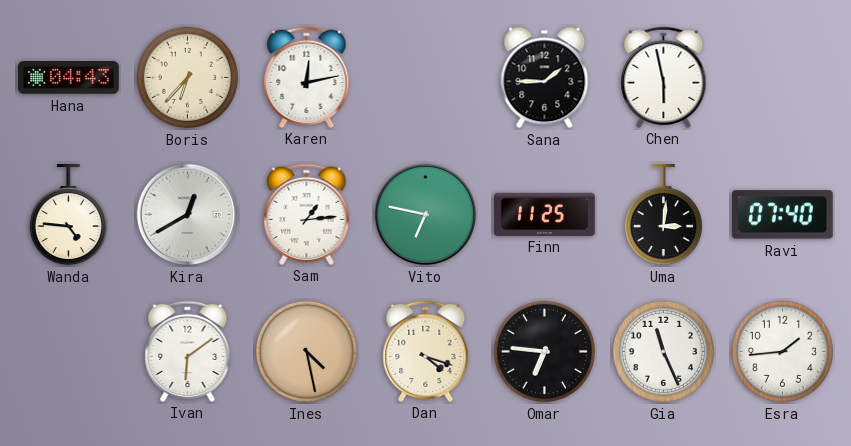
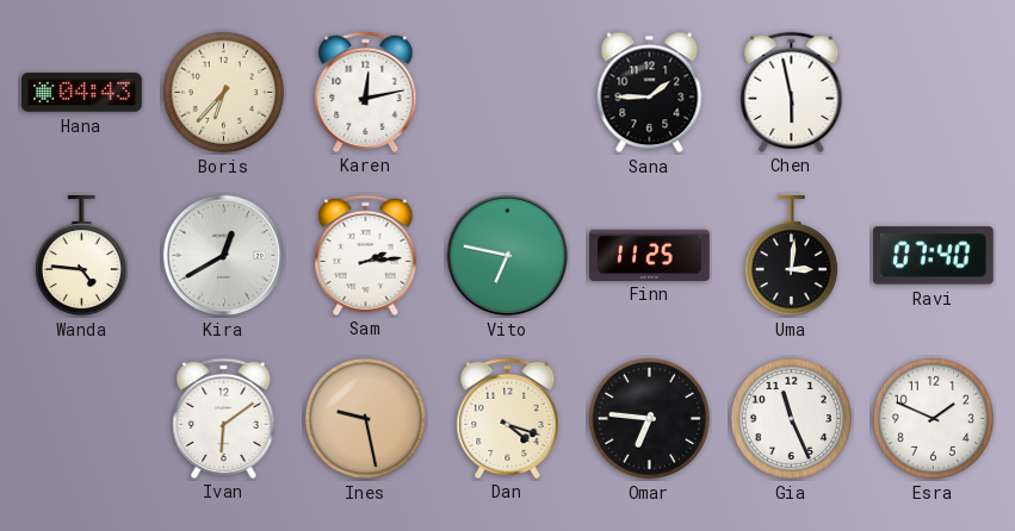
Sam: 1:14 -> 2:14
Ines: 4:28 -> 9:28
Esra: 1:44 -> 1:49
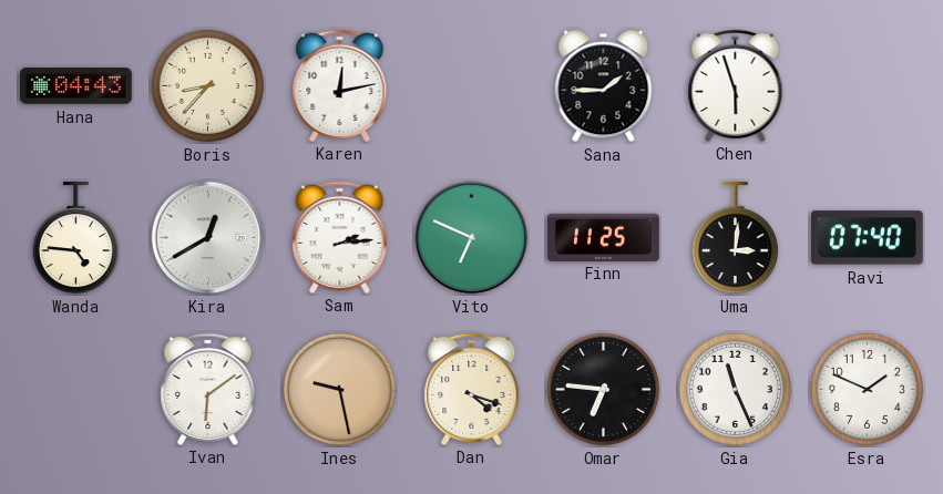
Boris: 6:37 -> 8:37
Chen: 5:58 -> 5:57
Vito: 6:47 -> 6:49
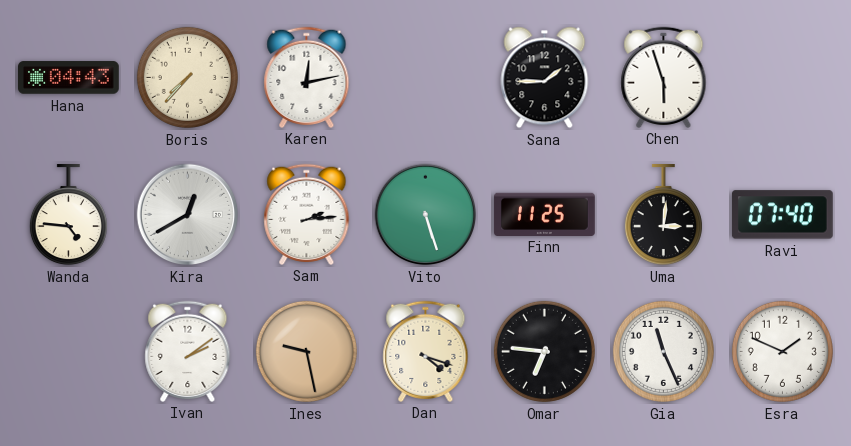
Boris: 8:37 -> 7:37
Vito: 6:49 -> 5:27
Ivan: 6:09 -> 2:09
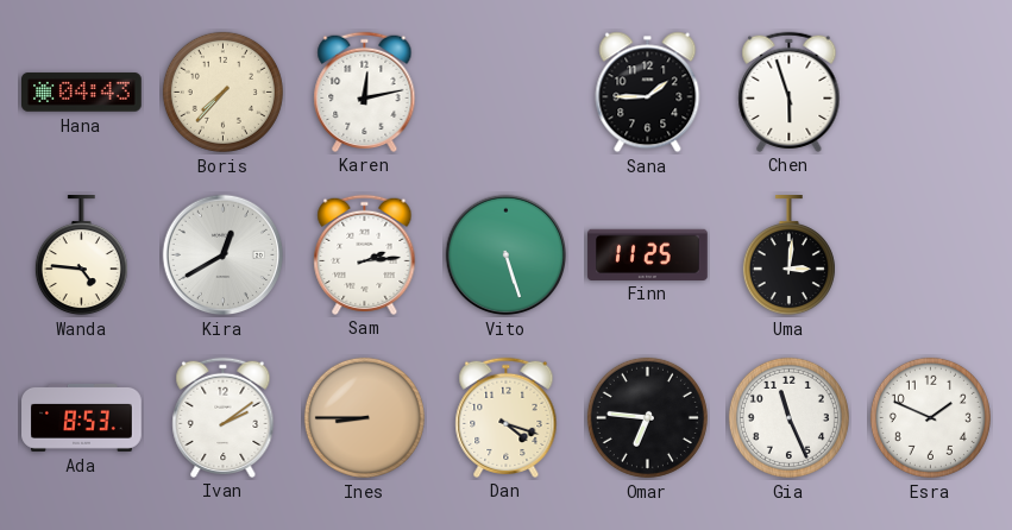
Ravi: 07:40 -> none
Ada: none -> 8:53
Ines: 9:28 -> 8:45
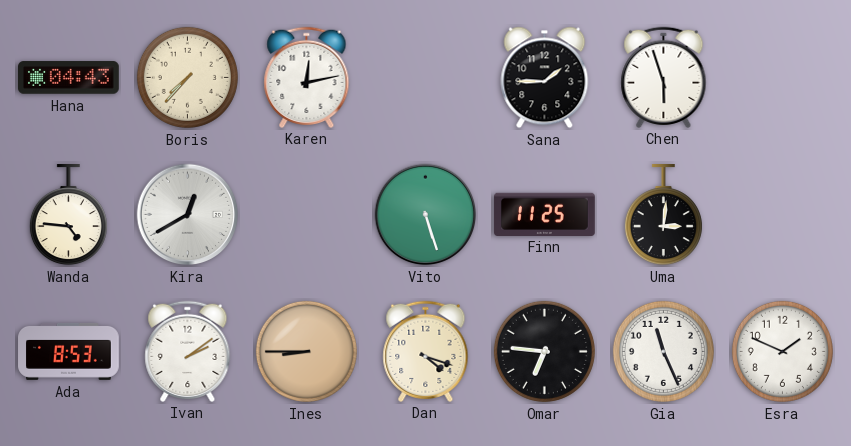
Sam: 2:14 -> none
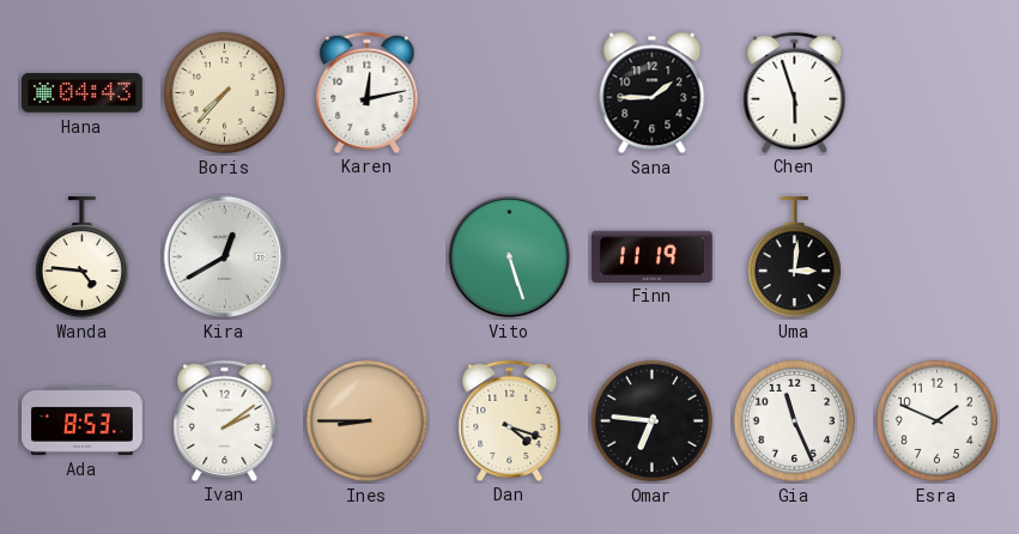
Finn: 11:25 -> 11:19
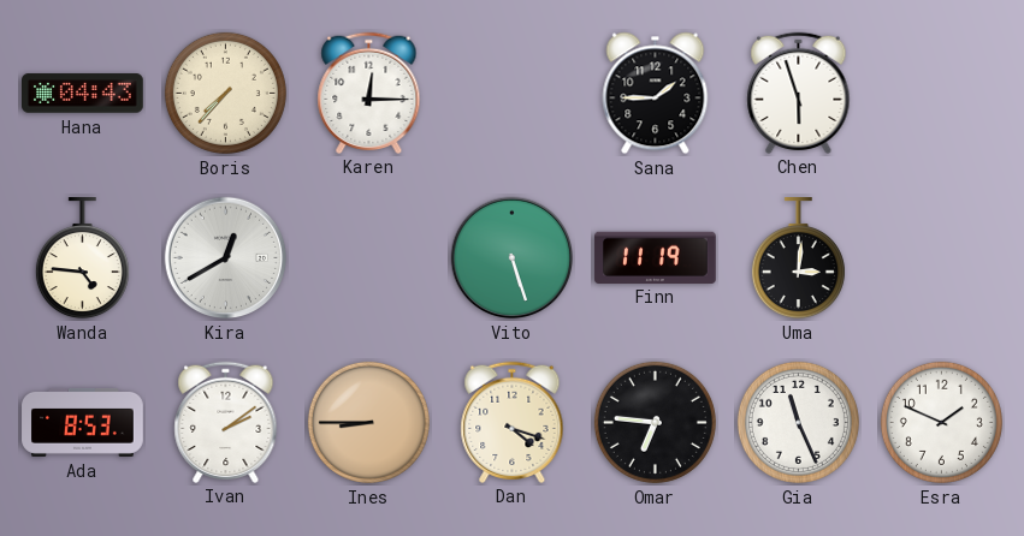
Karen: 12:13 -> 12:15
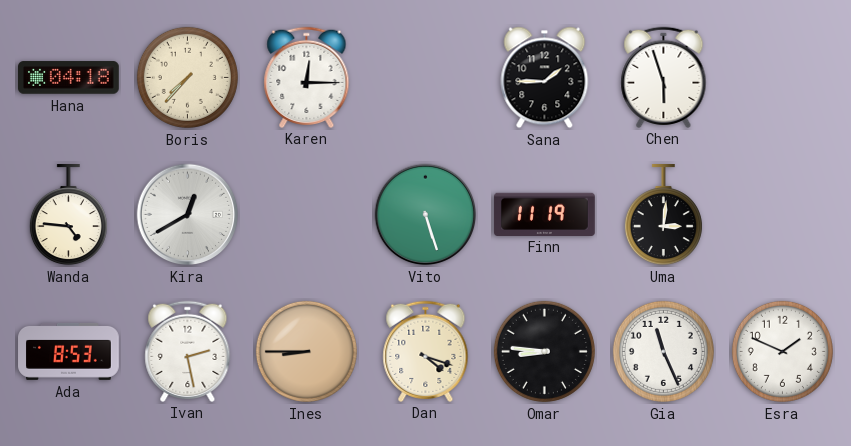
Hana: 04:43 -> 04:18
Ivan: 2:09 -> 2:28
Omar: 6:46 -> 8:46
